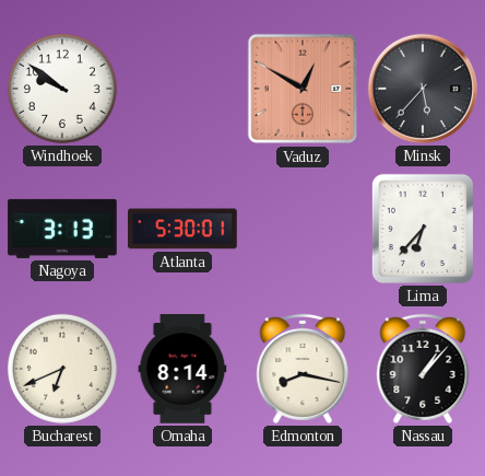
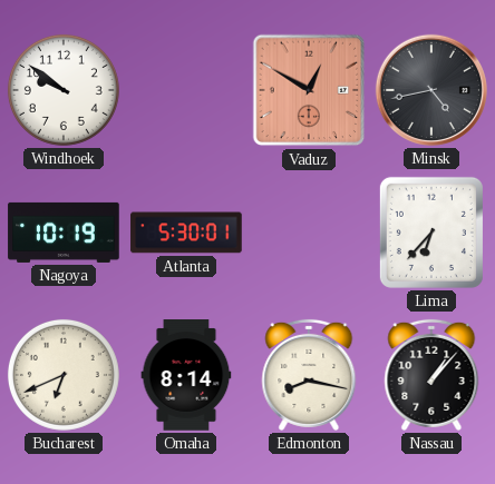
Minsk: 5:37 -> 4:43
Nagoya: 3:13 -> 10:19
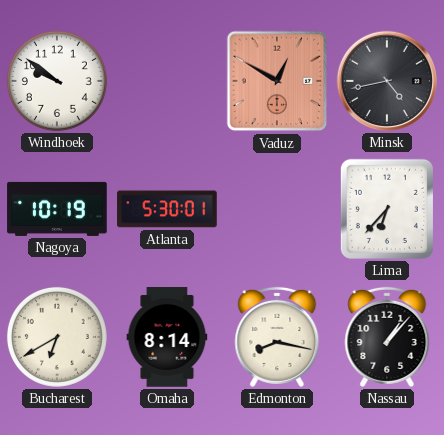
Bucharest: 6:41 -> 6:40
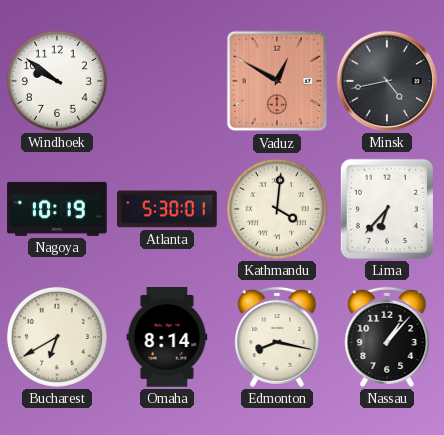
Kathmandu: none -> 4:01
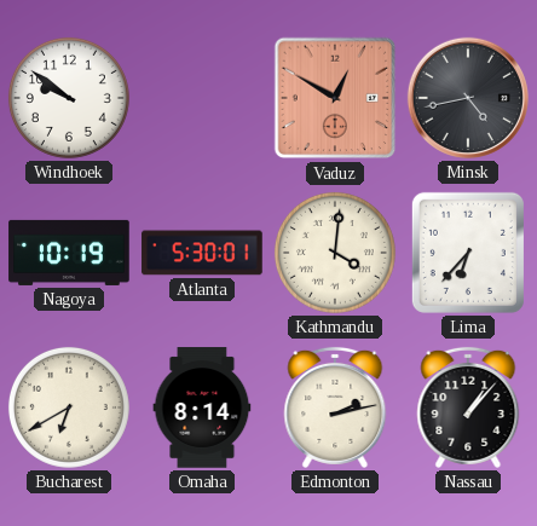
Edmonton: 8:17 -> 2:13
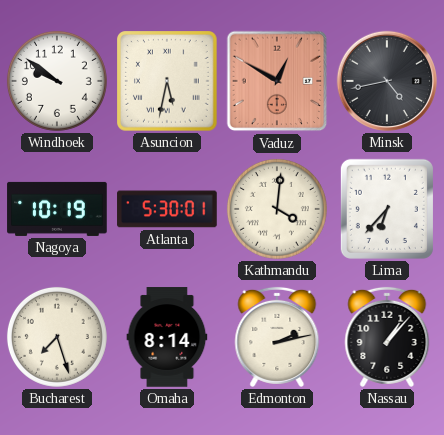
Asuncion: none -> 5:32
Bucharest: 6:40 -> 7:27
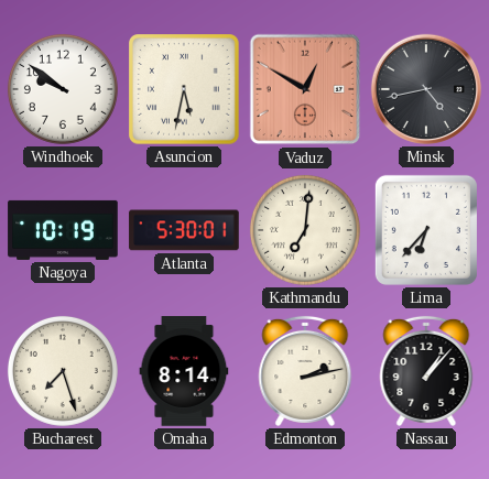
Kathmandu: 4:01 -> 7:01
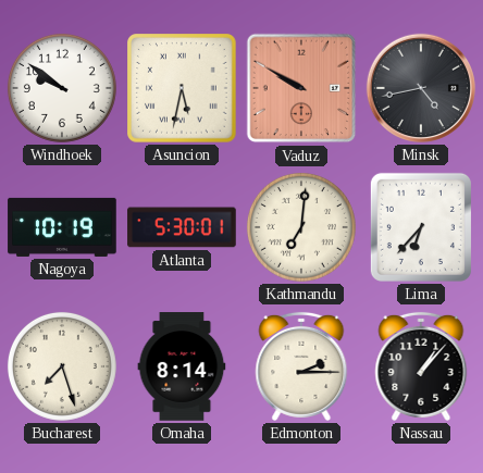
Vaduz: 12:50 -> 9:50
Edmonton: 2:13 -> 2:15
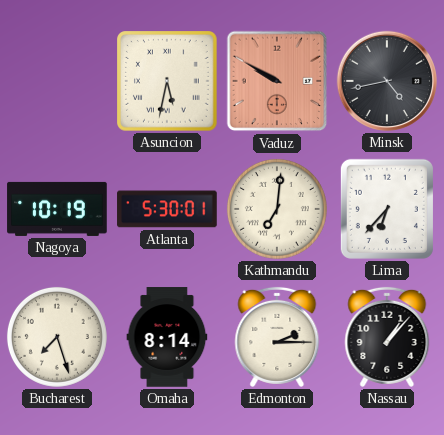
Windhoek: 9:51 -> none
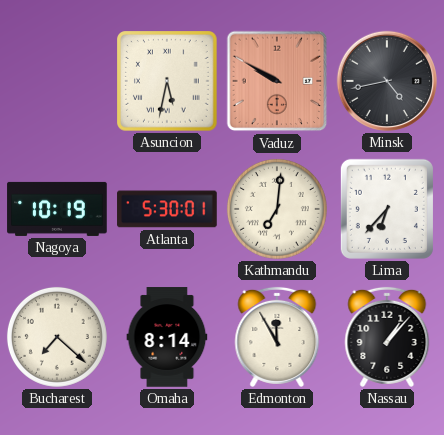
Bucharest: 7:27 -> 7:22
Edmonton: 2:15 -> 11:55
